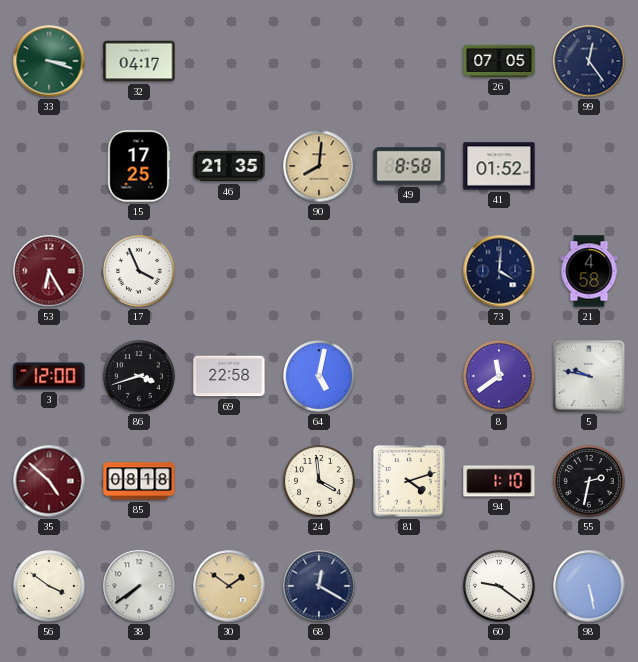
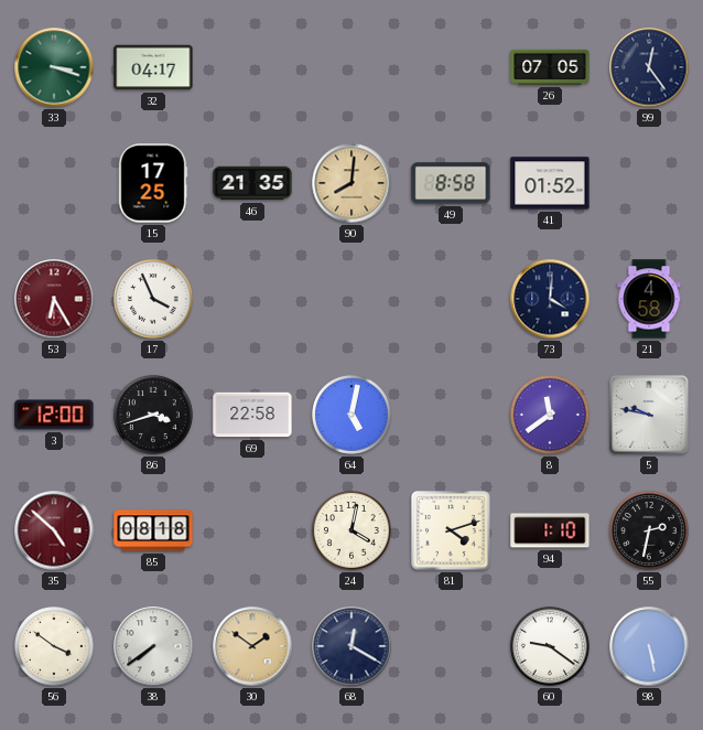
24: 3:59 -> 4:02
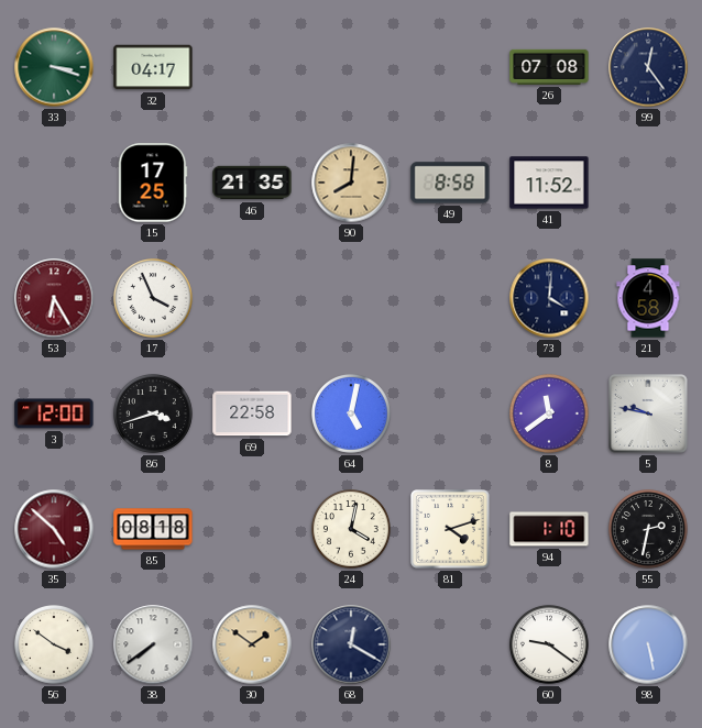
26: 07:05 -> 07:08
41: 01:52 -> 11:52
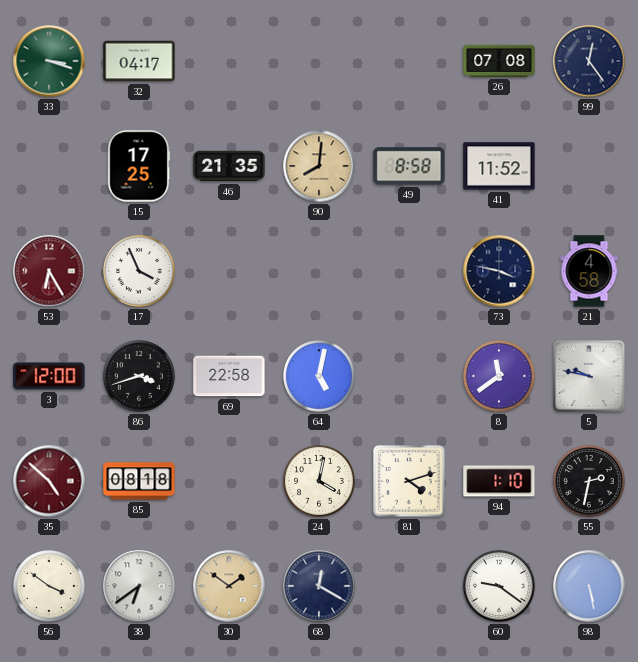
73: 4:01 -> 3:47
38: 7:39 -> 6:39
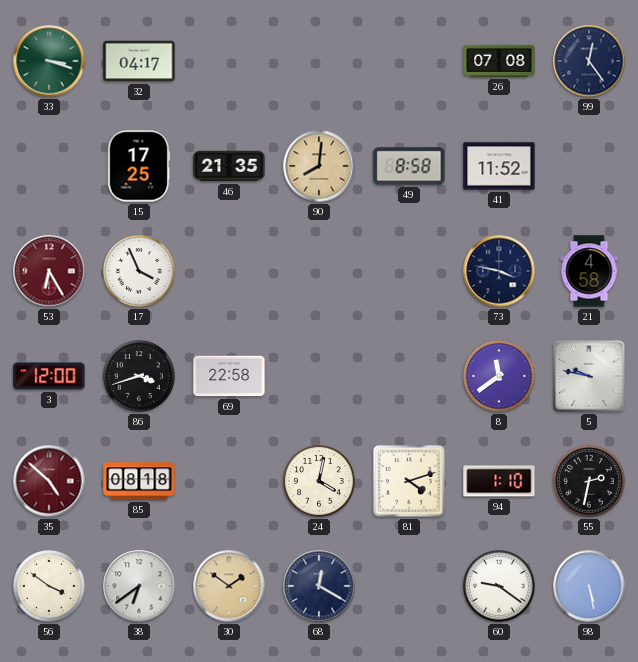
64: 5:02 -> none
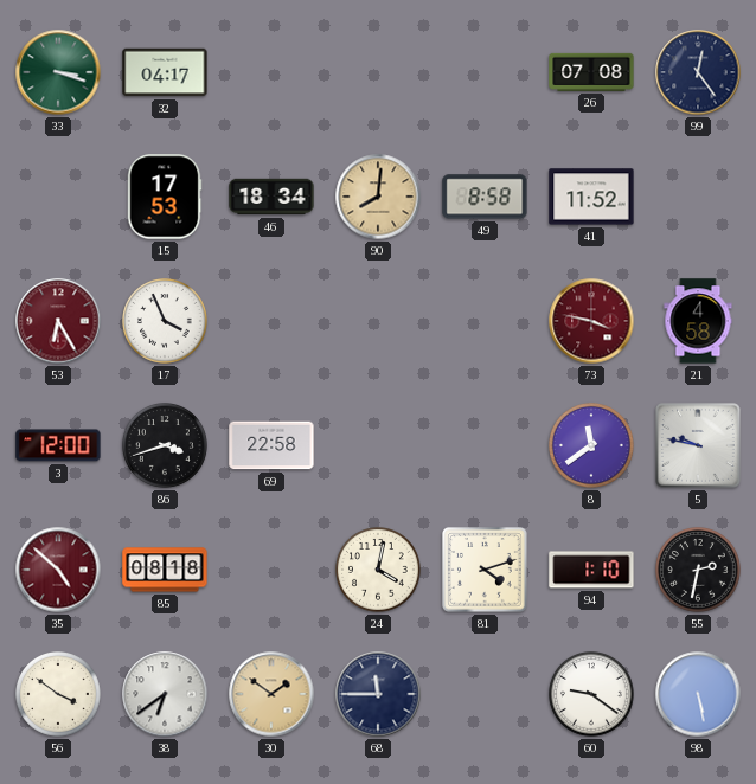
15: 17:25 -> 17:53
46: 21:35 -> 18:34
73 dial: navy -> burgundy
68: 12:20 -> 11:45
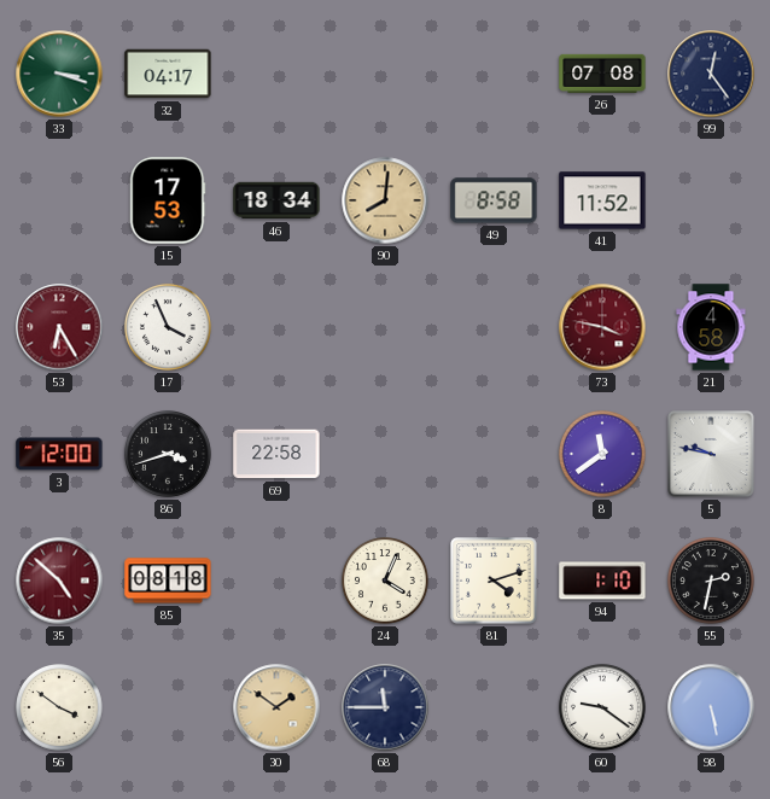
24: 4:02 -> 4:04
38: 6:39 -> none
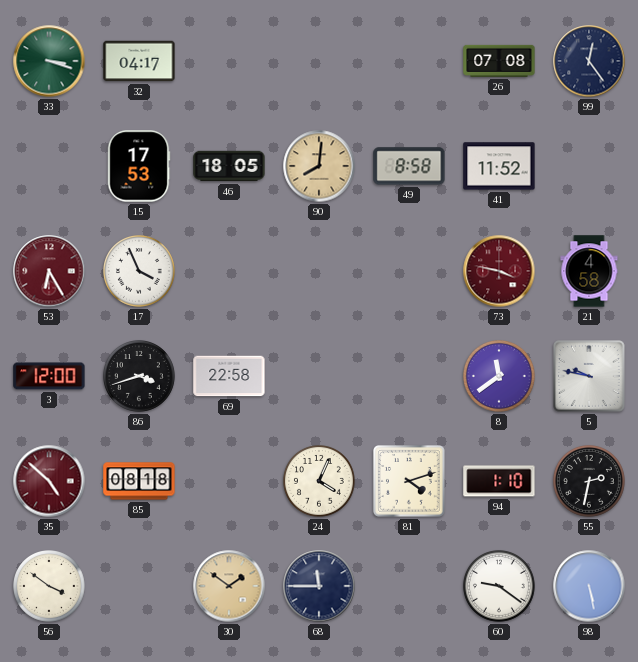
46: 18:34 -> 18:05
